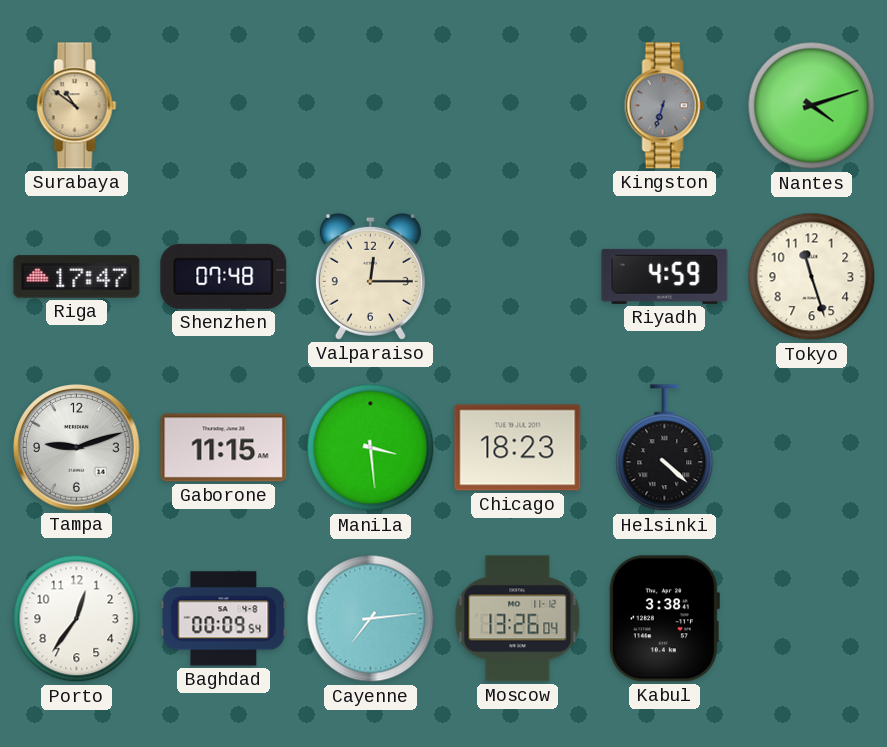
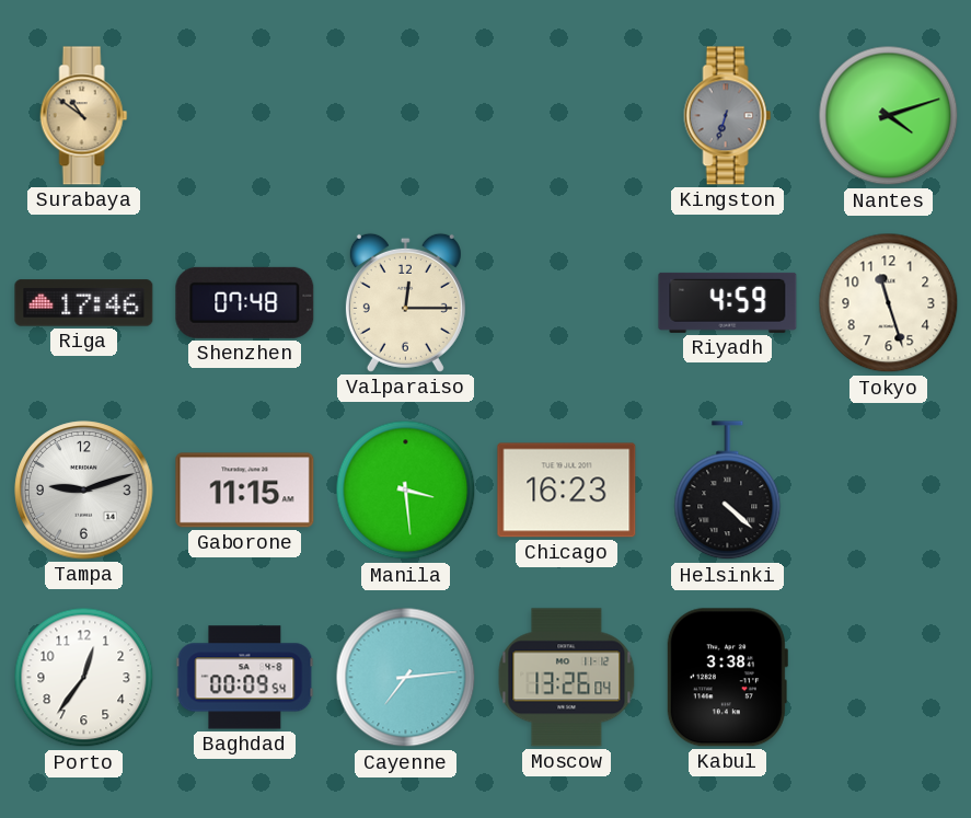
Riga: 17:47 -> 17:46
Chicago: 18:23 -> 16:23
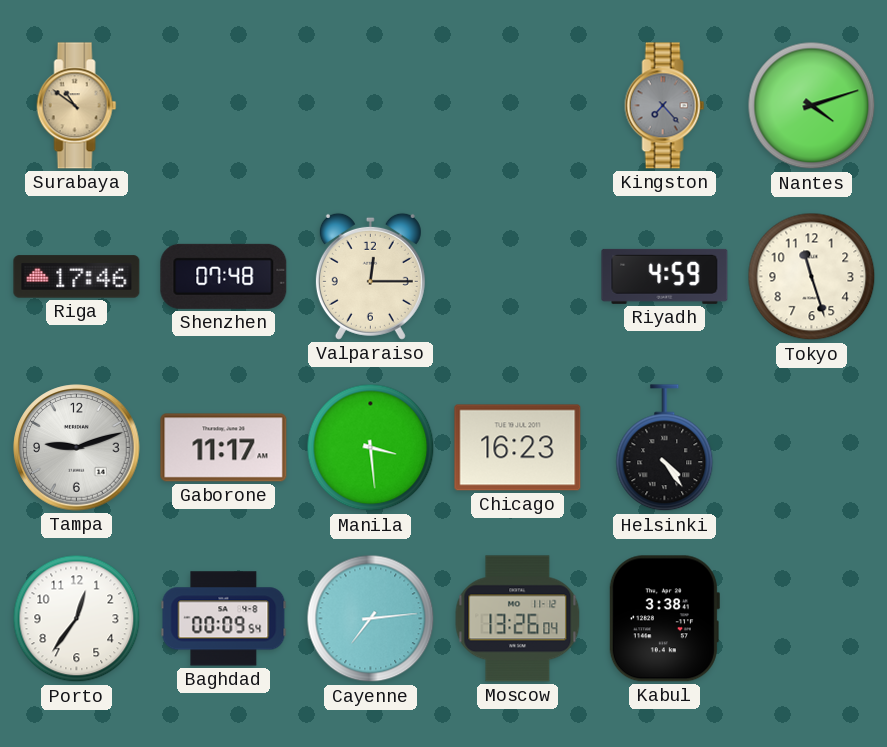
Kingston: 6:33 -> 7:23
Gaborone: 11:15 -> 11:17
Helsinki: 4:22 -> 4:24
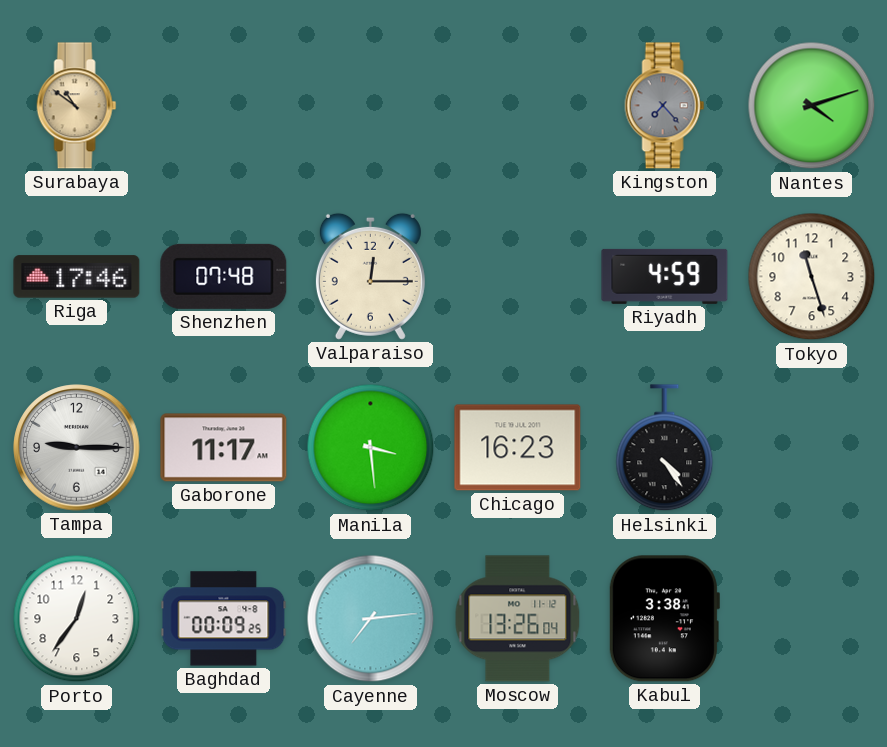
Tampa: 9:12 -> 9:15
Baghdad: 00:09:54 -> 00:09:25
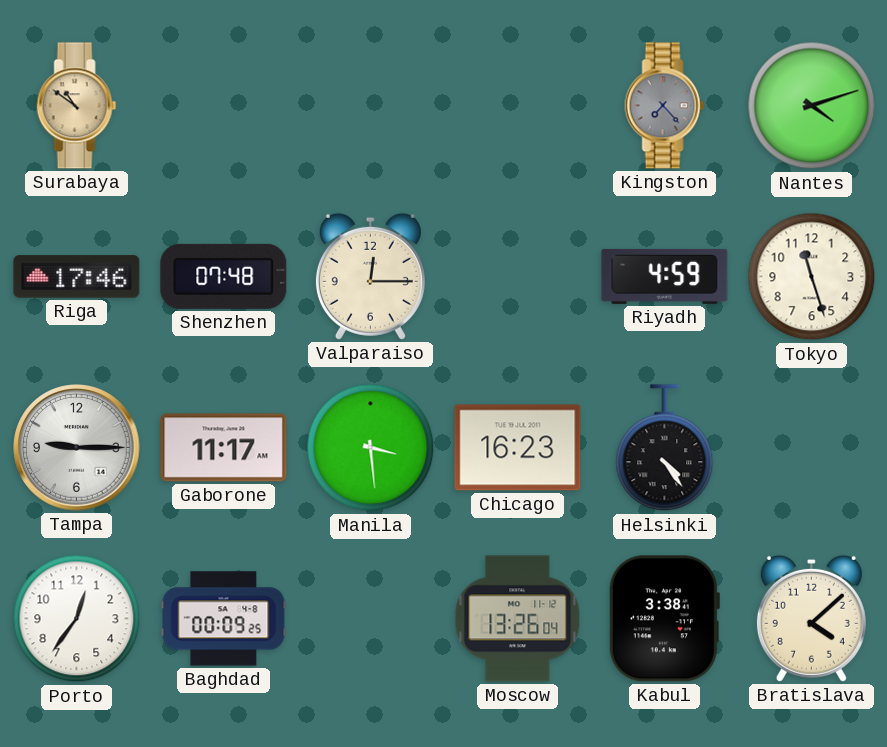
Cayenne: 7:14 -> none
Bratislava: none -> 4:08
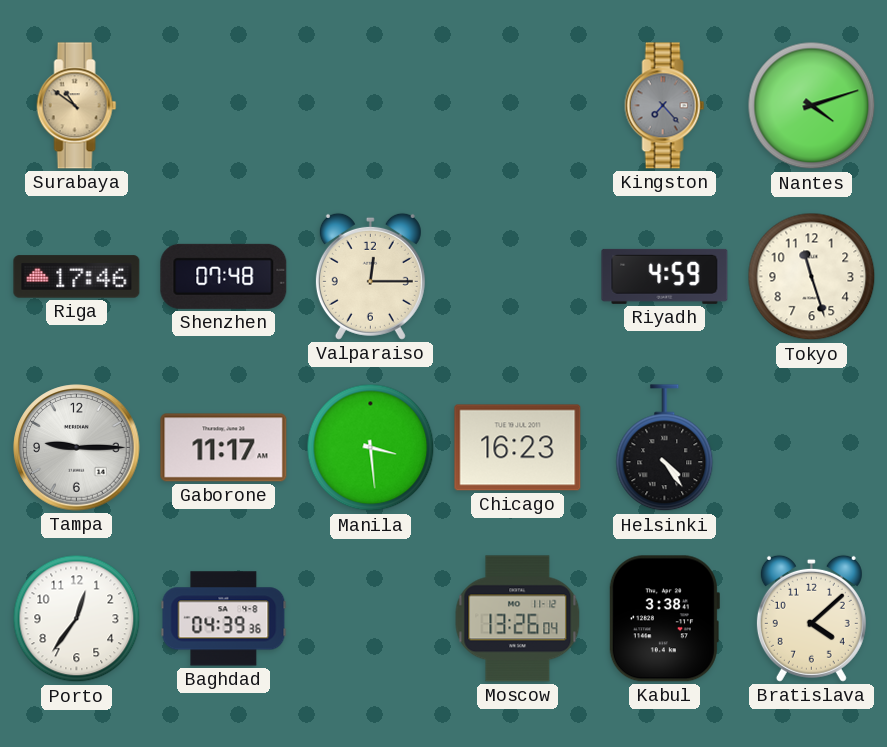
Baghdad: 00:09 -> 04:39
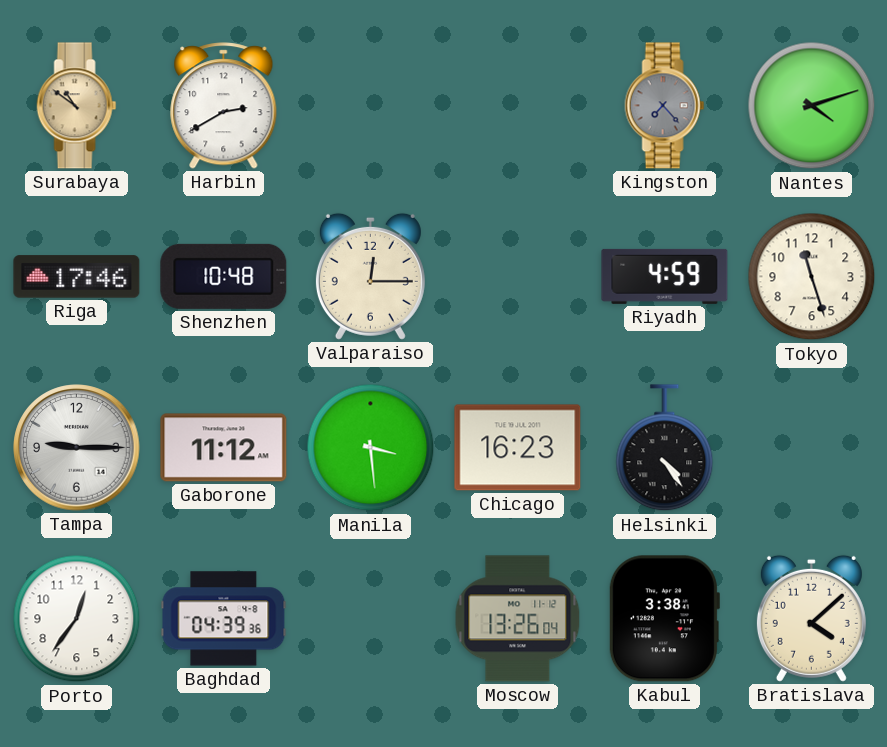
Harbin: none -> 2:40
Shenzhen: 07:48 -> 10:48
Gaborone: 11:17 -> 11:12
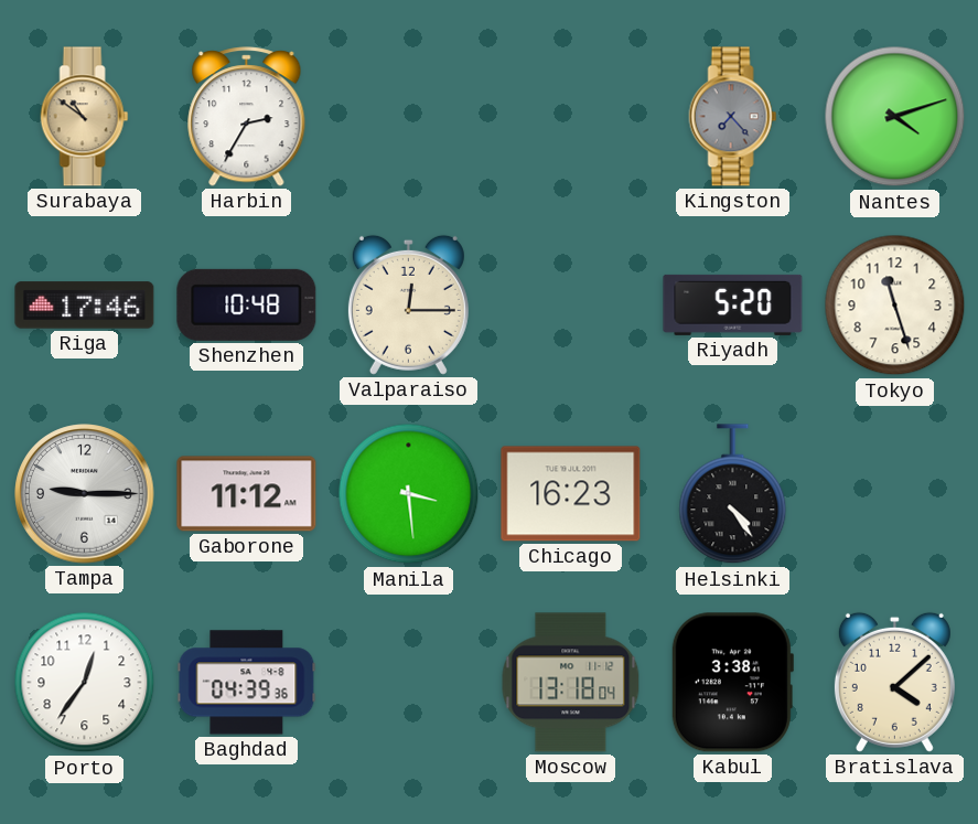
Harbin: 2:40 -> 2:35
Riyadh: 4:59 -> 5:20
Moscow: 13:26 -> 13:18
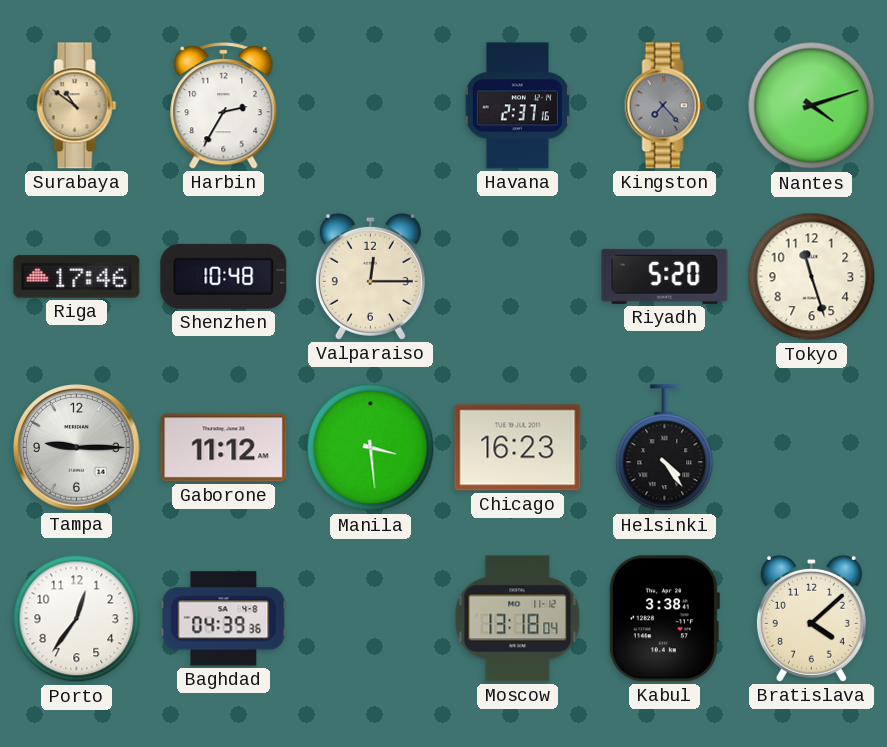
Havana: none -> 2:37
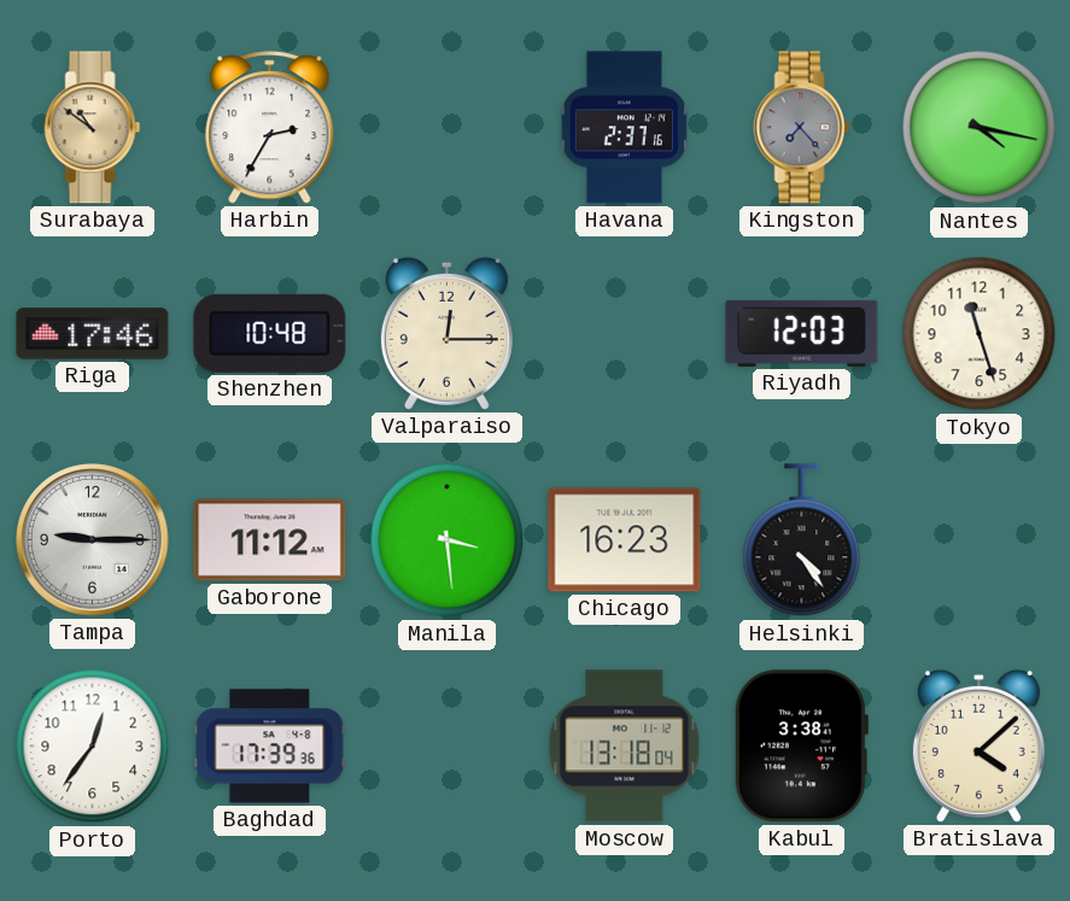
Nantes: 4:12 -> 4:17
Riyadh: 5:20 -> 12:03
Baghdad: 04:39 -> 17:39
